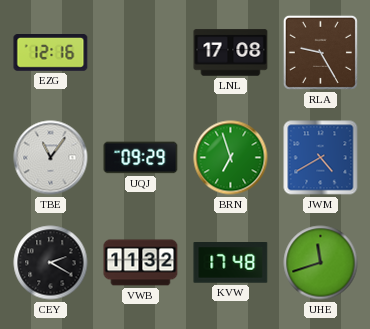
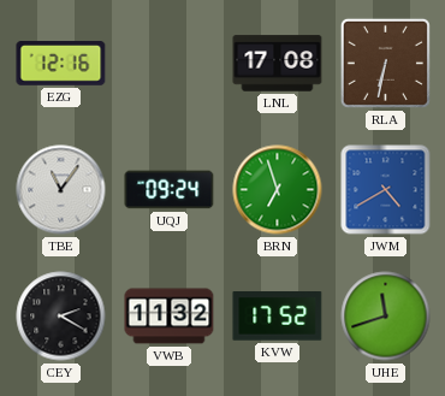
RLA: 9:25 -> 6:32
UQJ: 09:29 -> 09:24
KVW: 17:48 -> 17:52
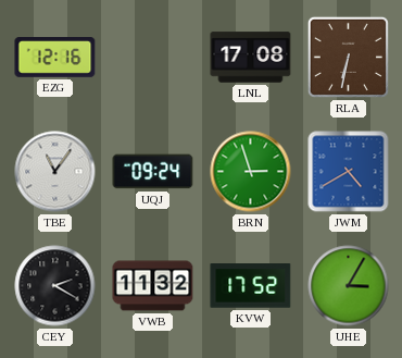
BRN: 6:57 -> 2:57
UHE: 11:42 -> 3:05
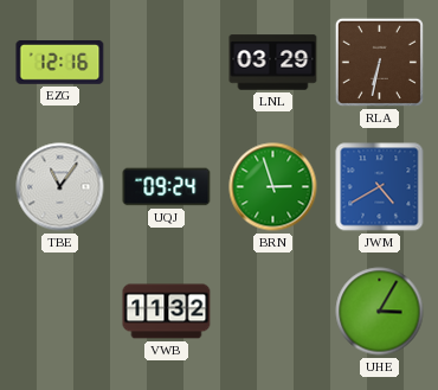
LNL: 17:08 -> 03:29
CEY: 2:20 -> none
KVW: 17:52 -> none
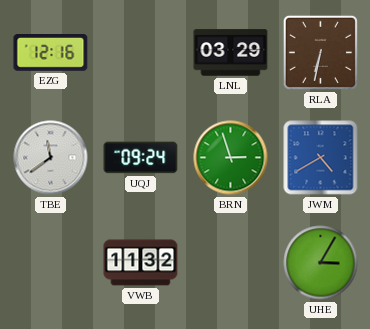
TBE: 11:06 -> 11:39
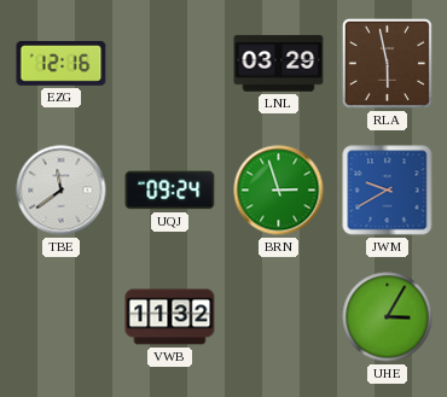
RLA: 6:32 -> 5:58
JWM: 4:40 -> 9:40
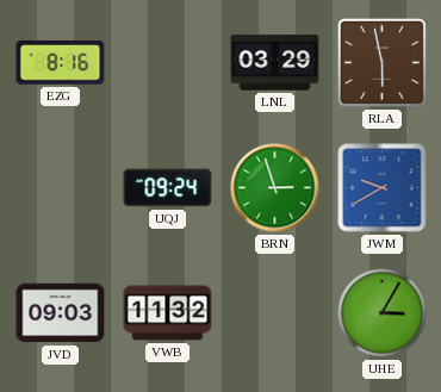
EZG: 12:16 -> 8:16
TBE: 11:39 -> none
JVD: none -> 09:03
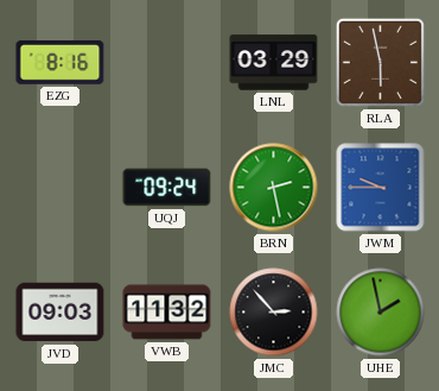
BRN: 2:57 -> 2:28
JWM: 9:40 -> 9:45
JMC: none -> 2:53
UHE: 3:05 -> 1:58
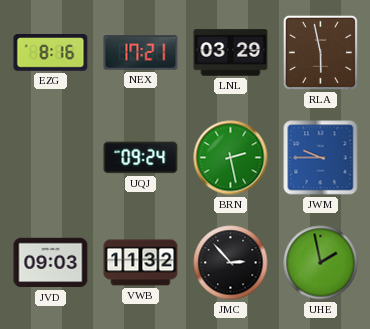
NEX: none -> 17:21
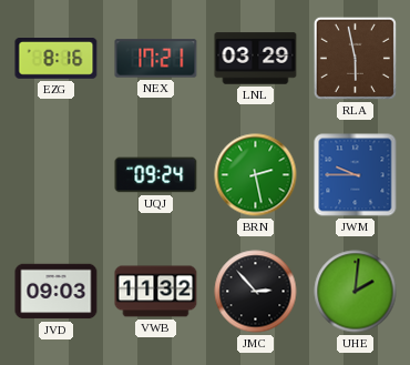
UHE: 1:58 -> 2:01
